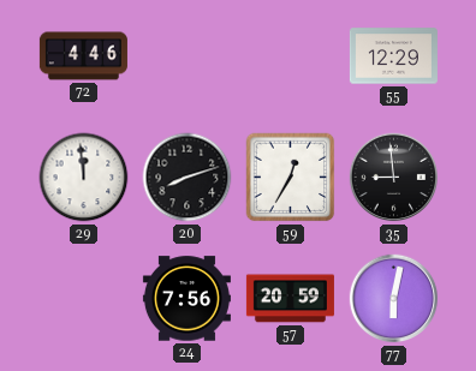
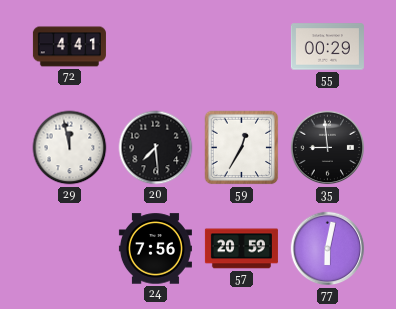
72: 4:46 -> 4:41
55: 12:29 -> 00:29
29: 11:59 -> 11:58
20: 8:12 -> 7:29
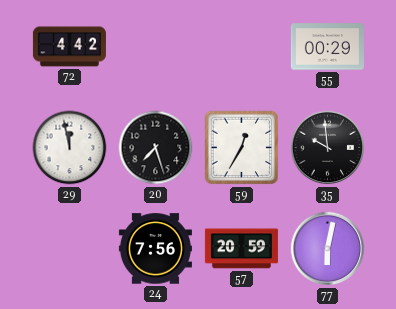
72: 4:41 -> 4:42
20: 7:29 -> 7:27
35: 8:59 -> 9:59
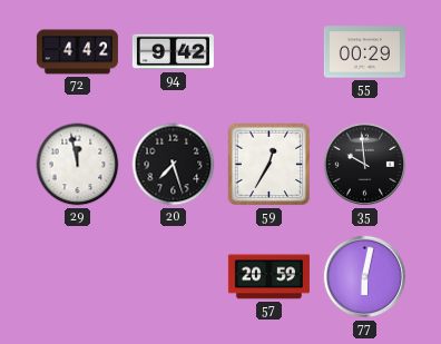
94: none -> 9:42
24: 7:56 -> none
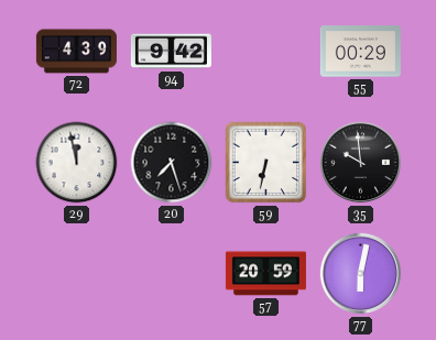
72: 4:42 -> 4:39
59: 12:35 -> 6:32
